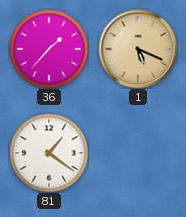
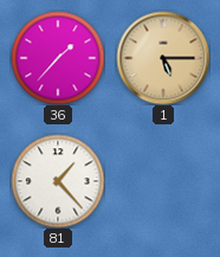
1: 5:19 -> 5:15
81: 1:21 -> 1:23
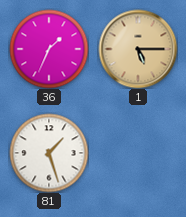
36: 1:37 -> 1:34
81: 1:23 -> 1:27
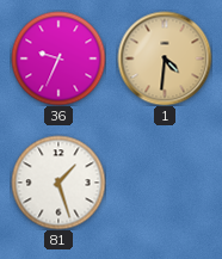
36: 1:34 -> 9:34
1: 5:15 -> 4:31
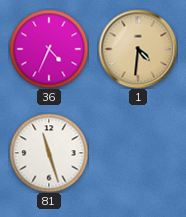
36: 9:34 -> 4:34
81: 1:27 -> 11:27
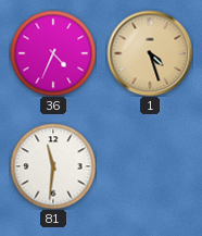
1: 4:31 -> 4:27
81: 11:27 -> 11:31
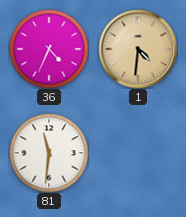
1: 4:27 -> 4:31
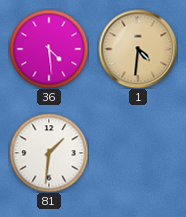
36: 4:34 -> 4:29
81: 11:31 -> 1:31
